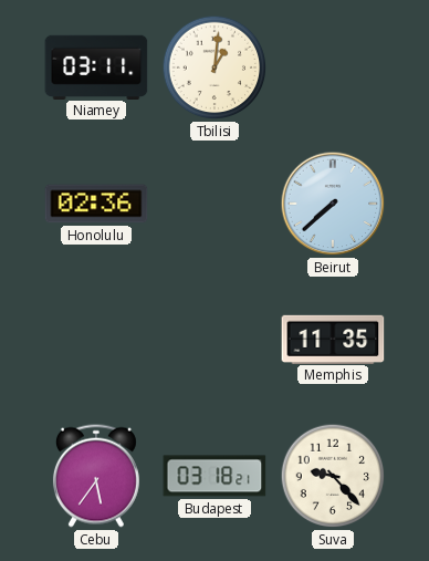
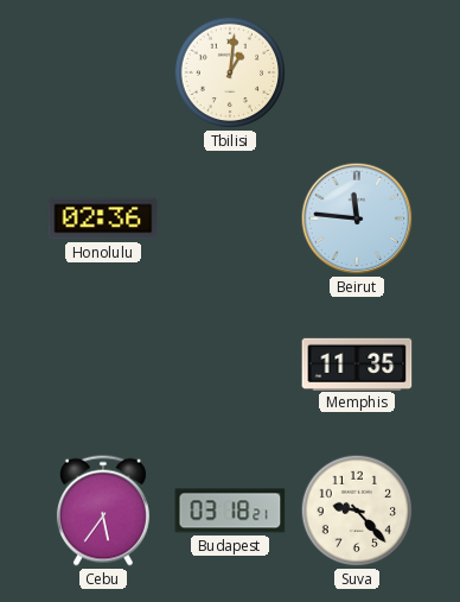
Niamey: 03:11 -> none
Beirut: 7:38 -> 11:46
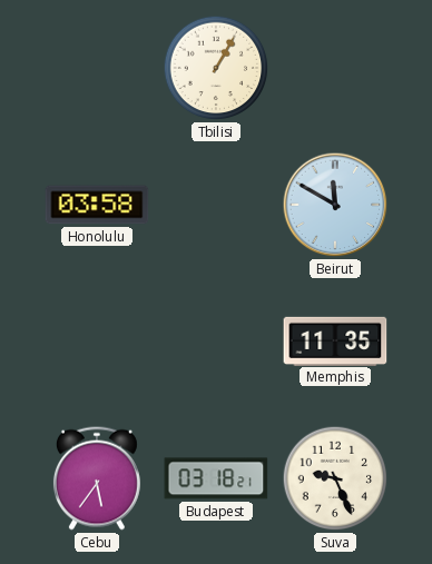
Tbilisi: 1:01 -> 1:05
Honolulu: 02:36 -> 03:58
Beirut: 11:46 -> 11:50
Suva: 9:23 -> 9:26
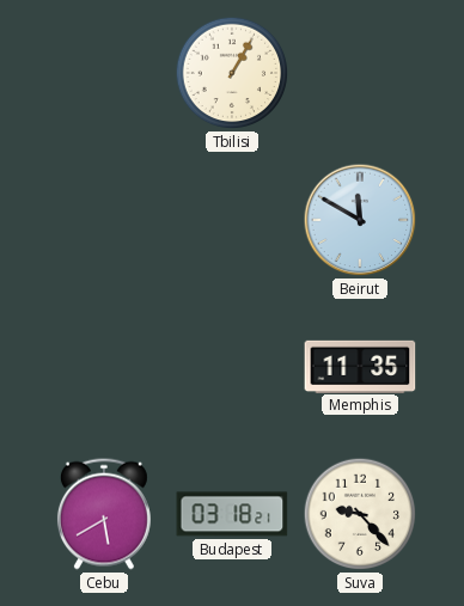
Honolulu: 03:58 -> none
Cebu: 5:36 -> 5:40
Suva: 9:26 -> 9:23
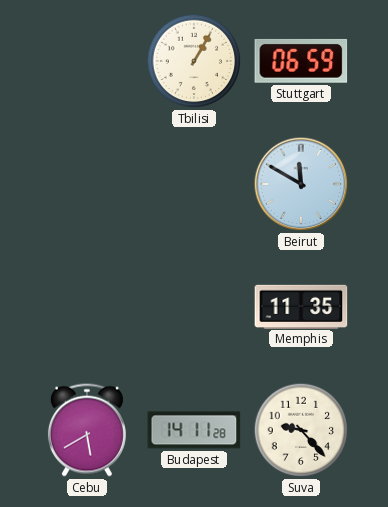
Stuttgart: none -> 06:59
Budapest: 03:18 -> 14:11
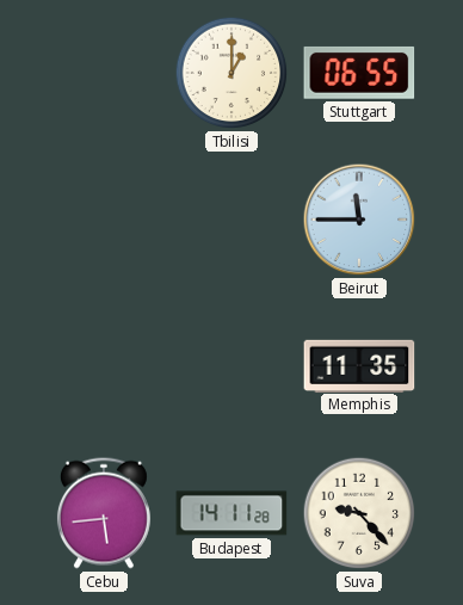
Tbilisi: 1:05 -> 1:00
Stuttgart: 06:59 -> 06:55
Beirut: 11:50 -> 11:45
Cebu: 5:40 -> 5:44
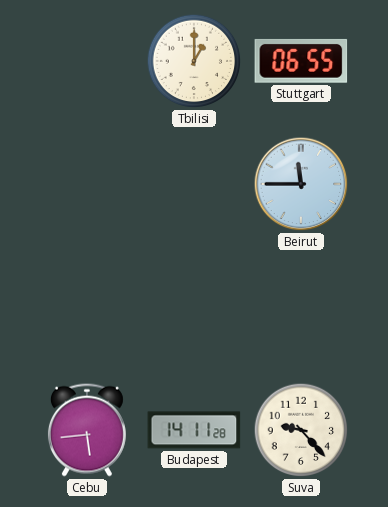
Memphis: 11:35 -> none
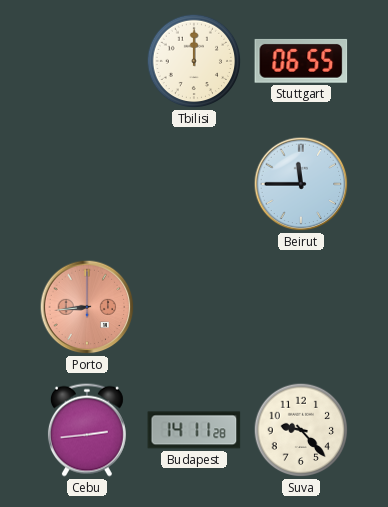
Tbilisi: 1:00 -> 12:00
Porto: none -> 8:44
Cebu: 5:44 -> 2:44
